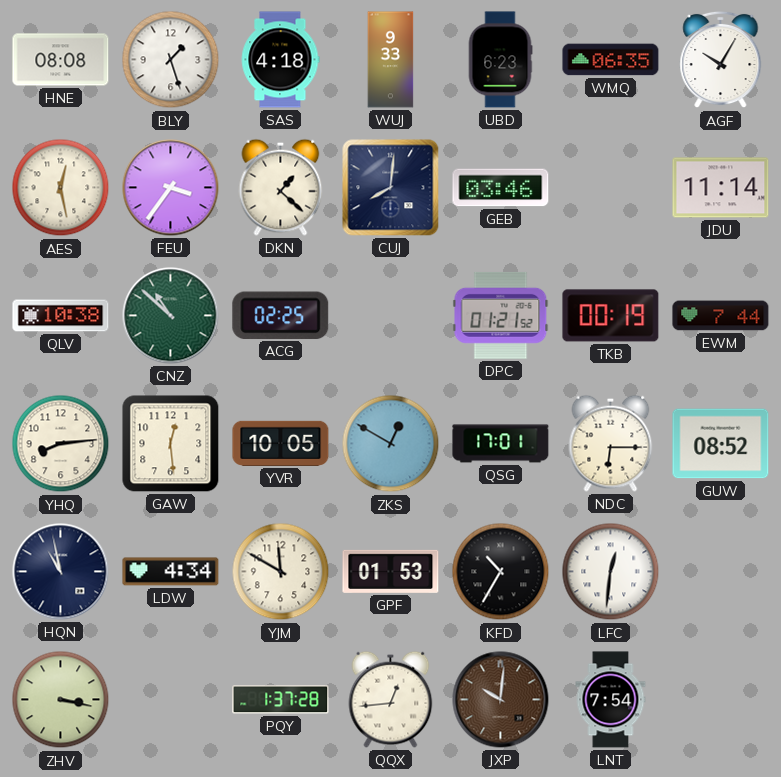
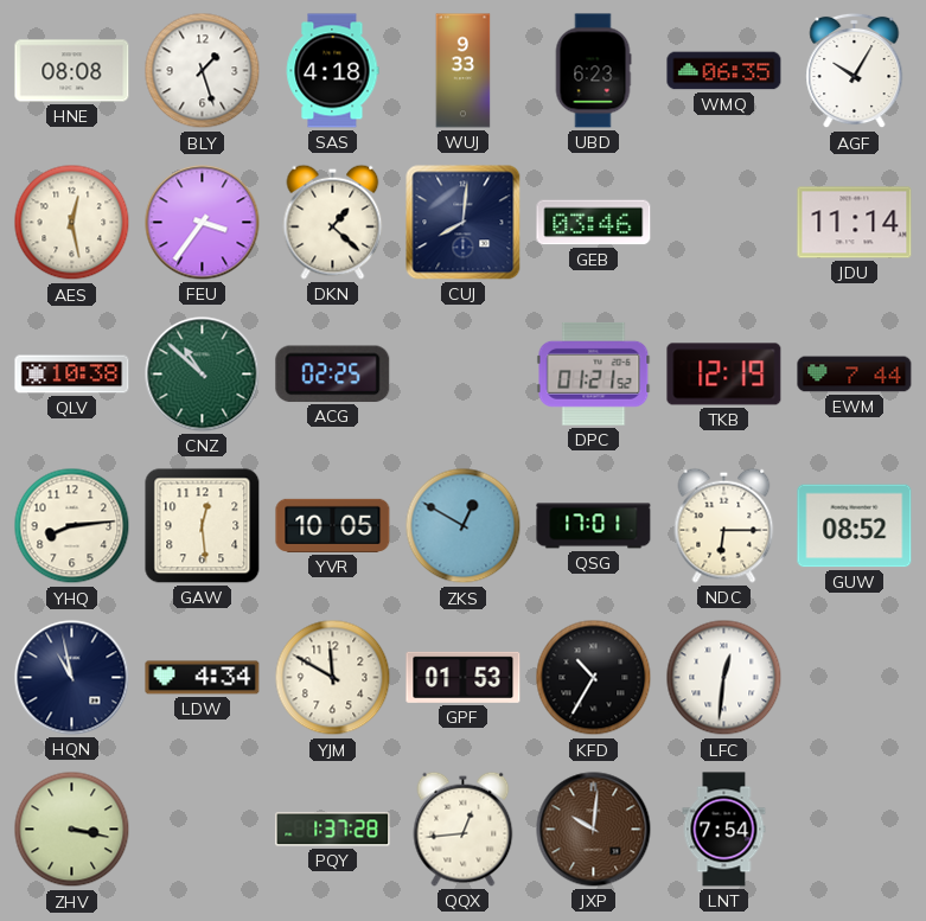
TKB: 00:19 -> 12:19
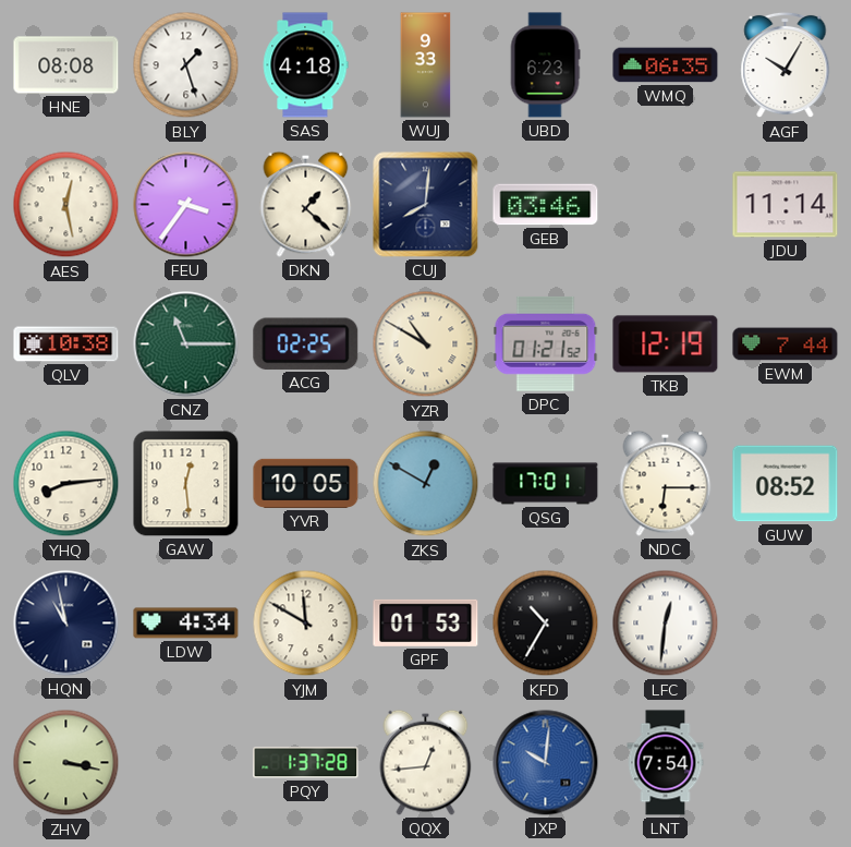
CNZ: 10:52 -> 11:15
YZR: none -> 10:50
JXP dial: brown -> blue
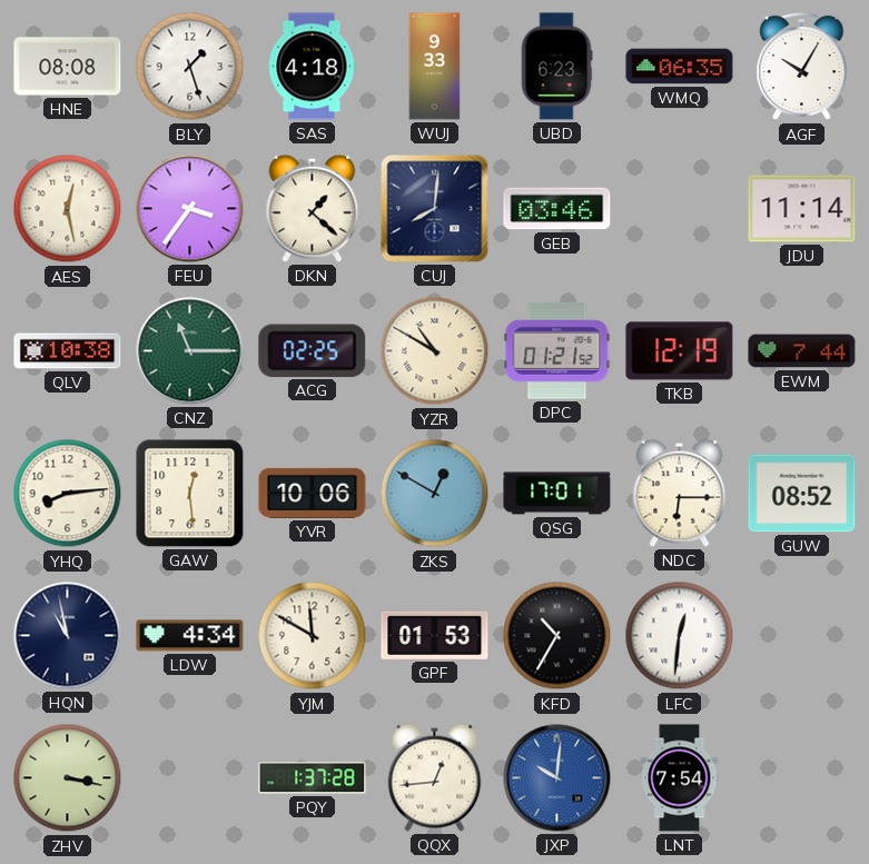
YVR: 10:05 -> 10:06
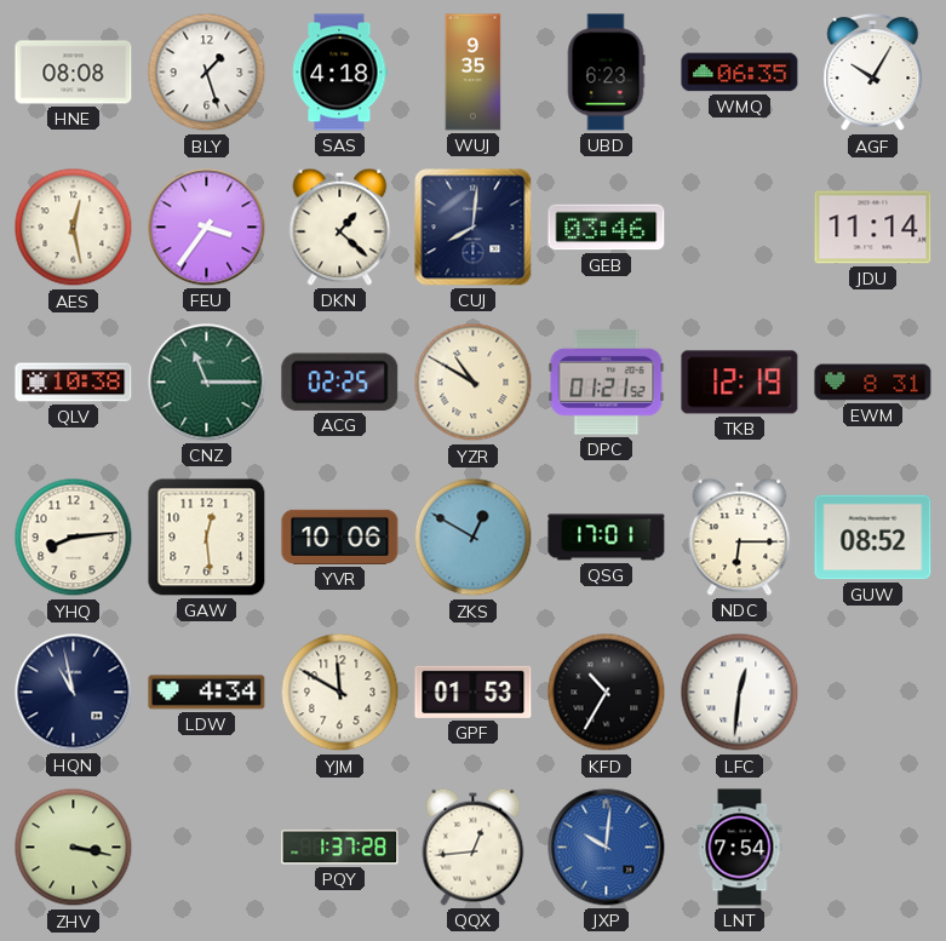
WUJ: 9:33 -> 9:35
EWM: 7:44 -> 8:31
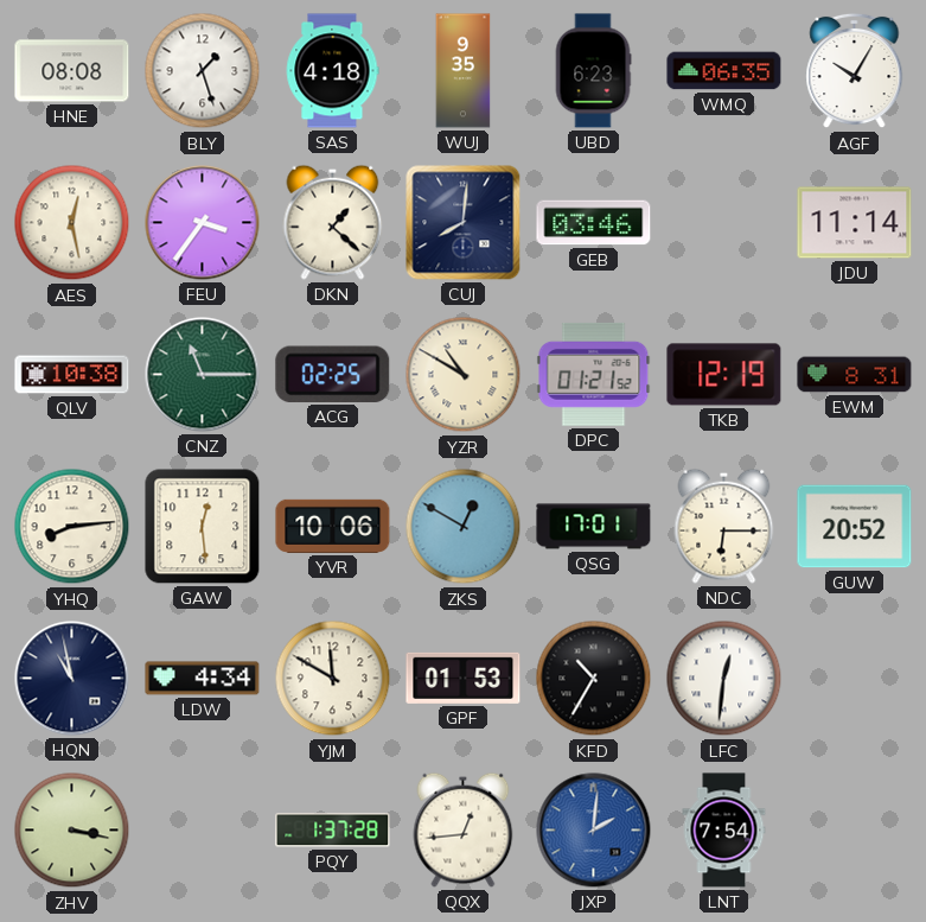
GUW: 08:52 -> 20:52
JXP: 10:01 -> 2:01
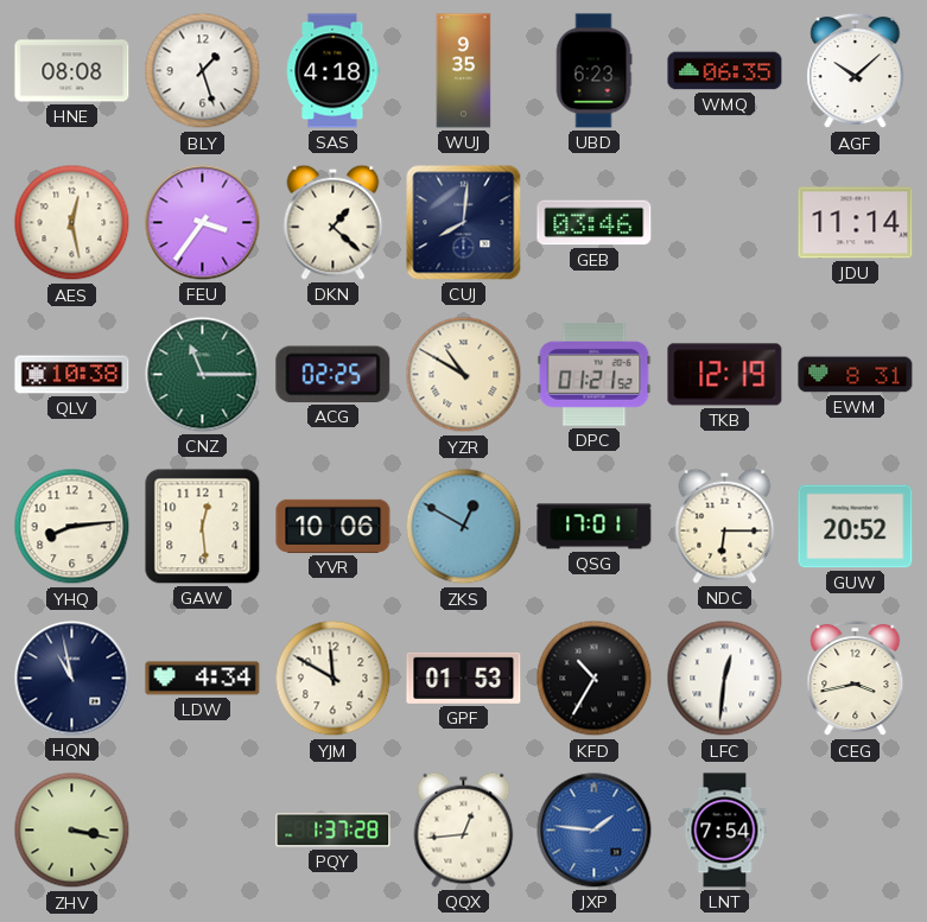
AGF: 10:05 -> 10:08
CEG: none -> 3:43
JXP: 2:01 -> 1:46
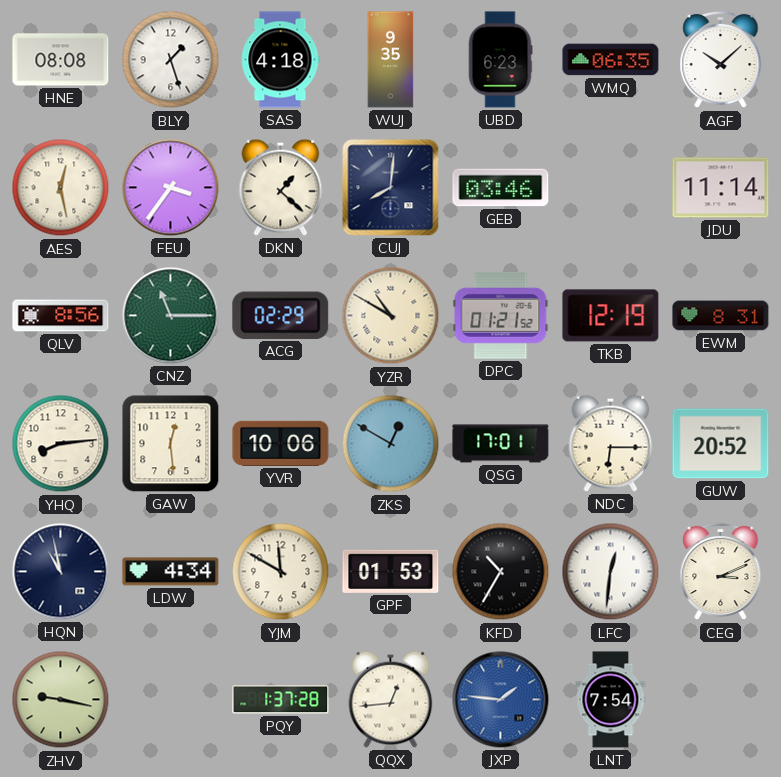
QLV: 10:38 -> 8:56
ACG: 02:25 -> 02:29
CEG: 3:43 -> 3:11
ZHV: 3:17 -> 9:17
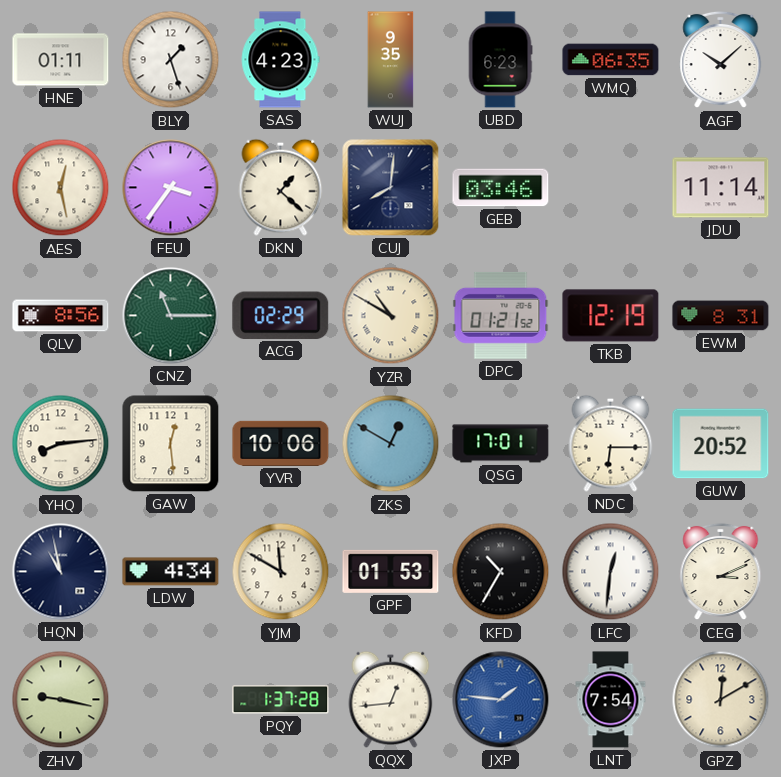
HNE: 08:08 -> 01:11
SAS: 4:18 -> 4:23
GPZ: none -> 12:10
